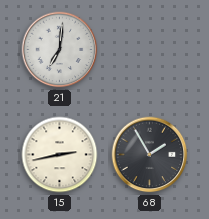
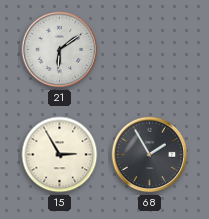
21: 7:01 -> 6:09
15: 2:43 -> 2:55
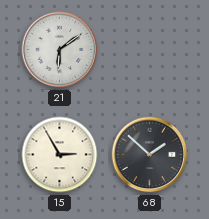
68: 1:55 -> 1:52
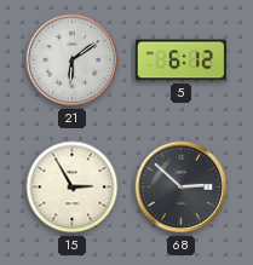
5: none -> 6:12
68: 1:52 -> 2:52
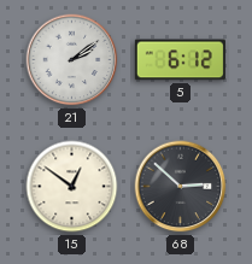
21: 6:09 -> 2:09
15: 2:55 -> 12:51
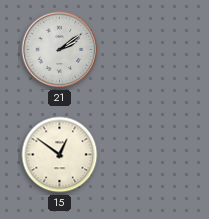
5: 6:12 -> none
68: 2:52 -> none
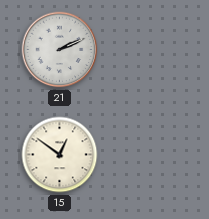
21: 2:09 -> 2:11
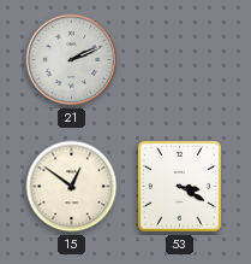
53: none -> 3:20
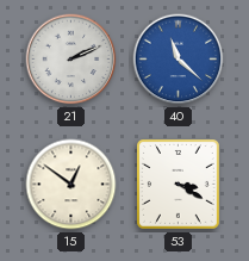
40: none -> 11:22
